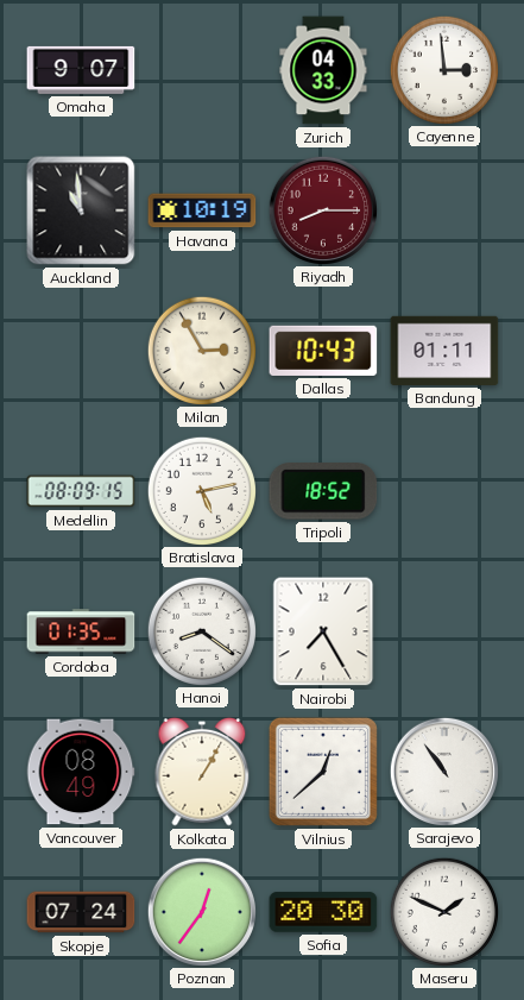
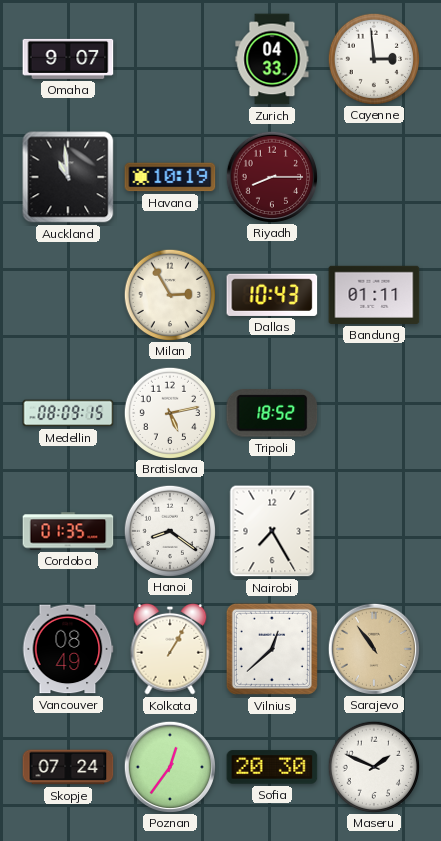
Sarajevo dial: white -> champagne
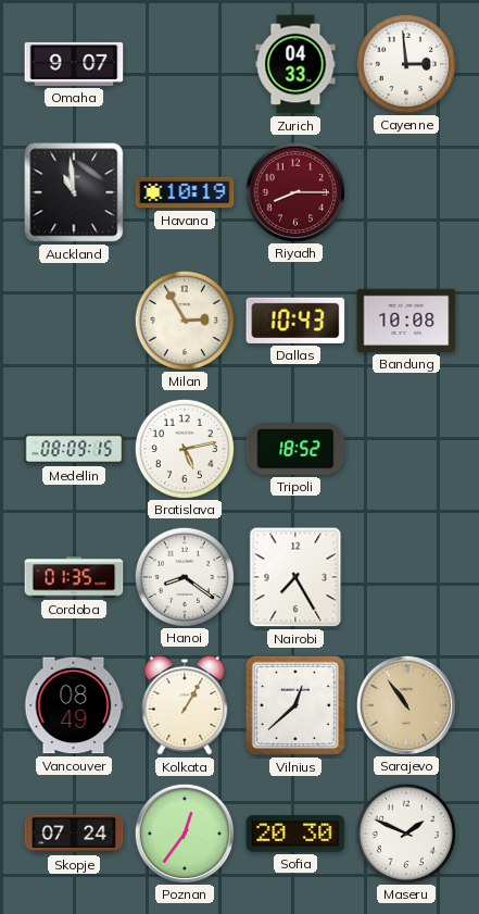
Bandung: 01:11 -> 10:08
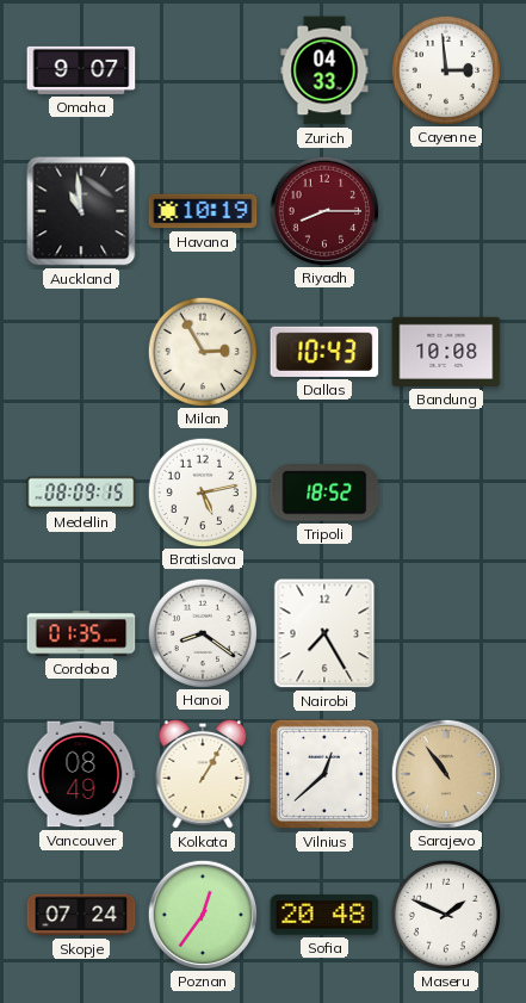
Sofia: 20:30 -> 20:48
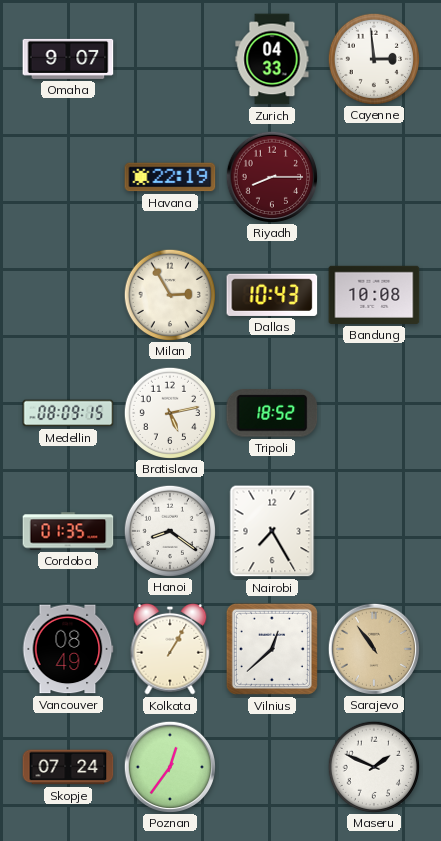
Auckland: 10:59 -> none
Havana: 10:19 -> 22:19
Sofia: 20:48 -> none
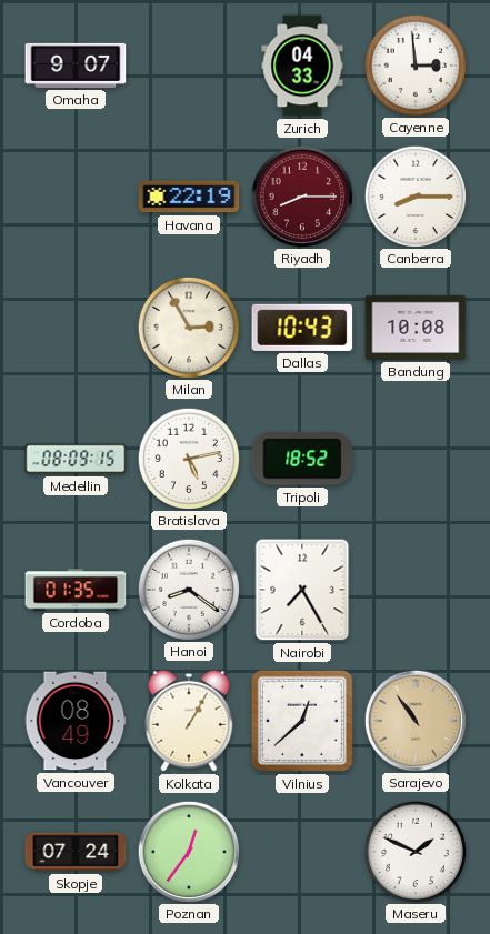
Canberra: none -> 8:15
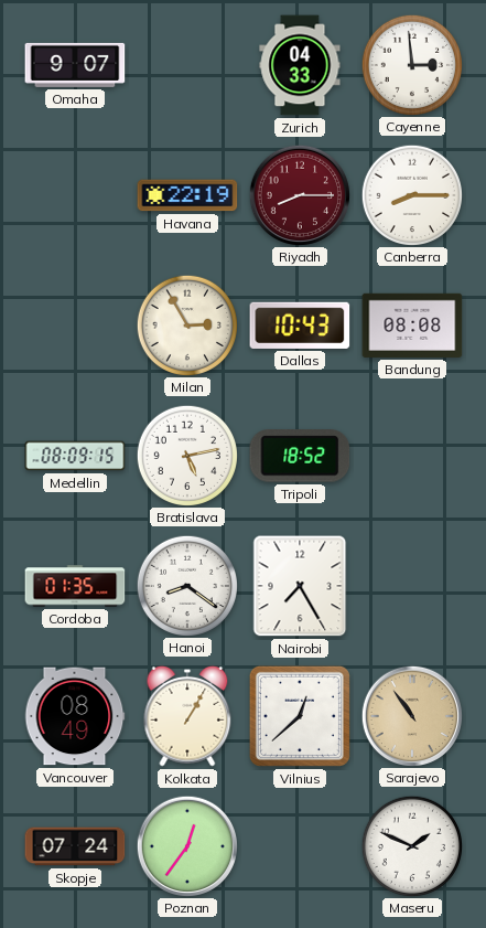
Bandung: 10:08 -> 08:08
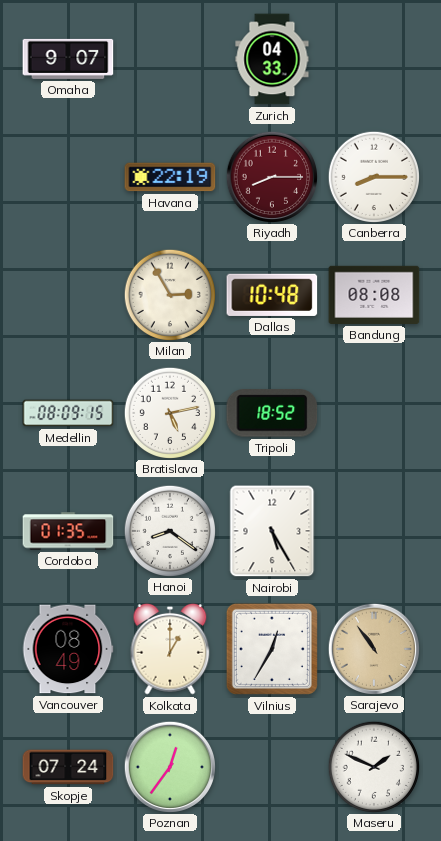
Cayenne: 2:59 -> none
Dallas: 10:43 -> 10:48
Nairobi: 7:25 -> 5:25
Kolkata: 1:05 -> 1:00
Vilnius: 12:38 -> 12:35
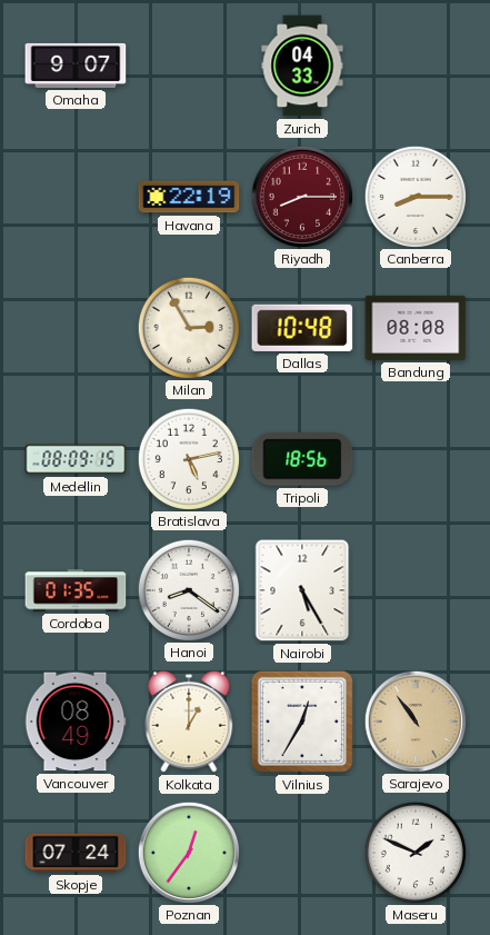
Tripoli: 18:52 -> 18:56
